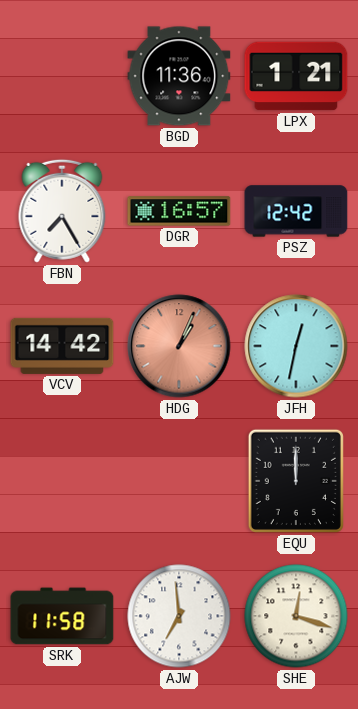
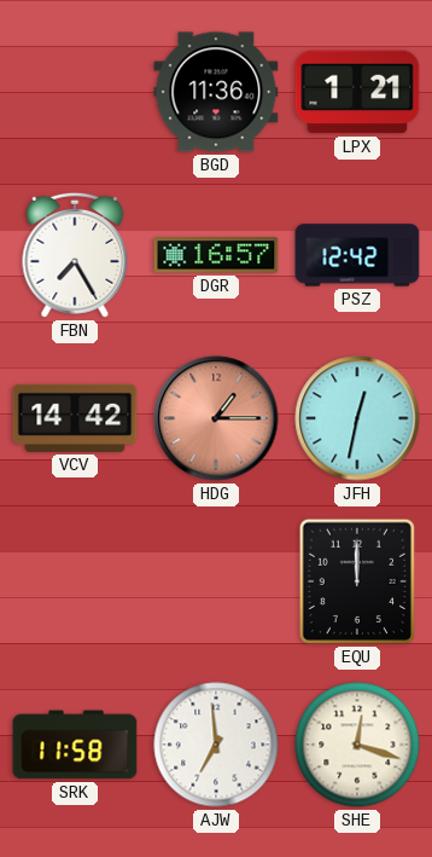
HDG: 1:04 -> 1:15
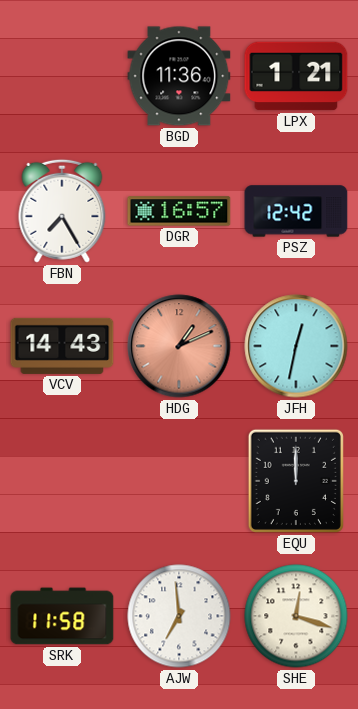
VCV: 14:42 -> 14:43
HDG: 1:15 -> 1:11
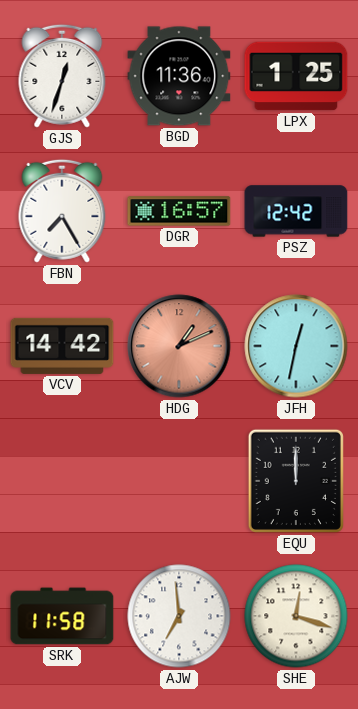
GJS: none -> 12:33
LPX: 1:21 -> 1:25
VCV: 14:43 -> 14:42
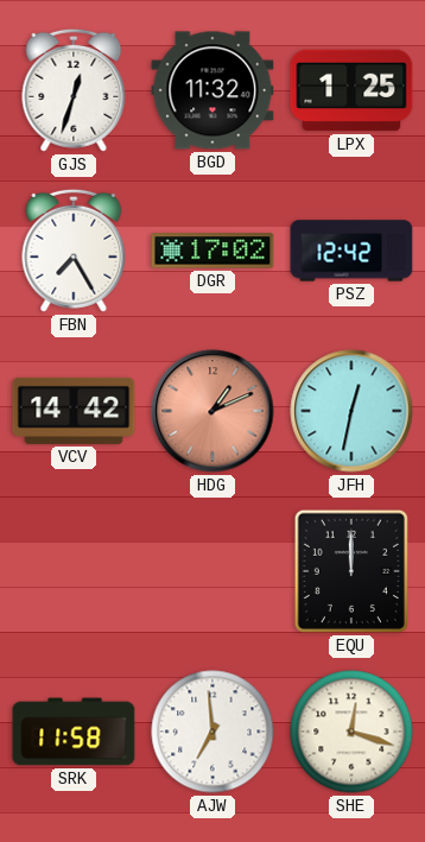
BGD: 11:36 -> 11:32
DGR: 16:57 -> 17:02
